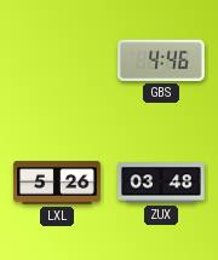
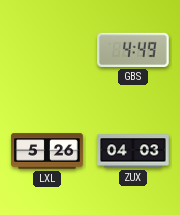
GBS: 4:46 -> 4:49
ZUX: 03:48 -> 04:03
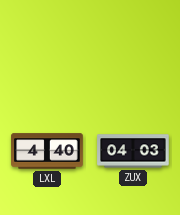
GBS: 4:49 -> none
LXL: 5:26 -> 4:40
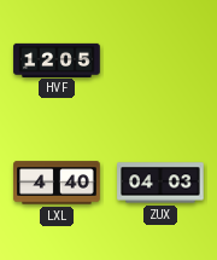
HVF: none -> 12:05
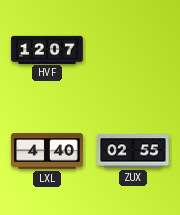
HVF: 12:05 -> 12:07
ZUX: 04:03 -> 02:55
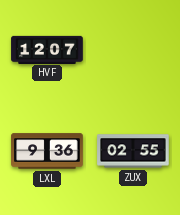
LXL: 4:40 -> 9:36
